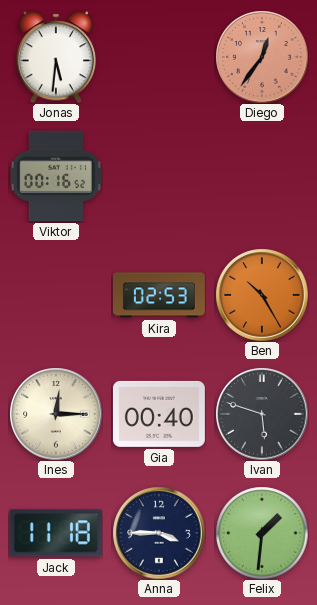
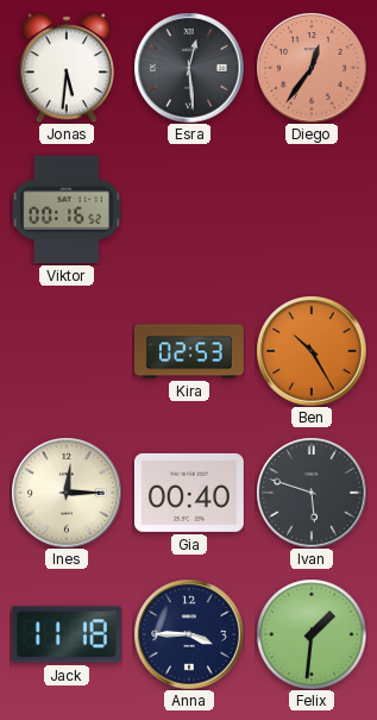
Esra: none -> 12:29
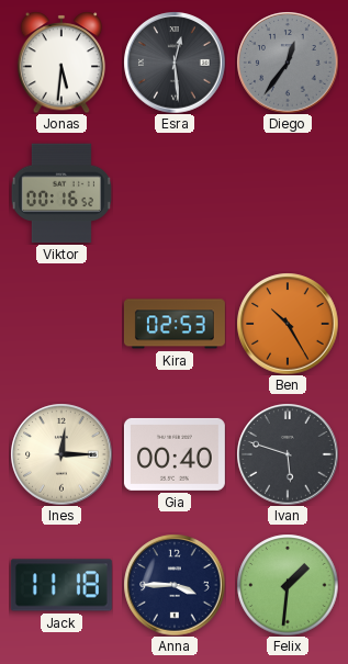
Diego dial: salmon -> grey
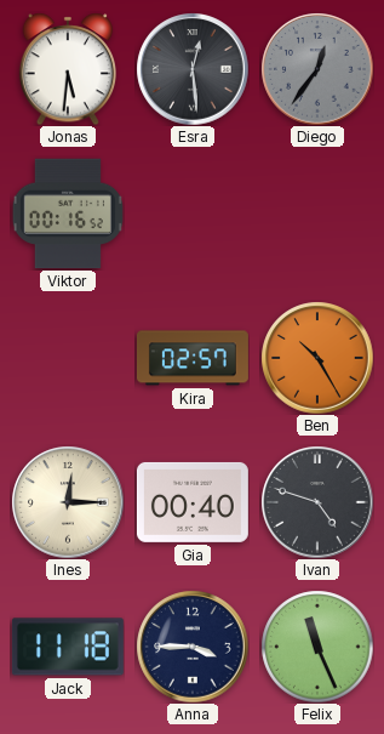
Kira: 02:53 -> 02:57
Ivan: 5:48 -> 4:48
Felix: 1:31 -> 11:26
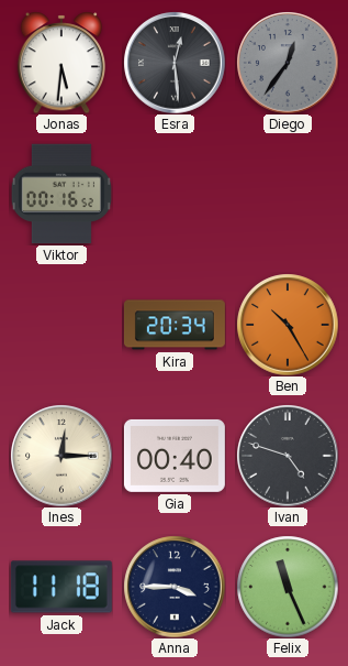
Kira: 02:57 -> 20:34
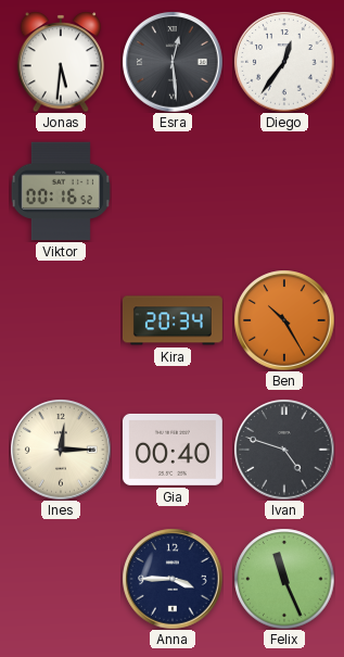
Diego dial: grey -> white
Jack: 11:18 -> none
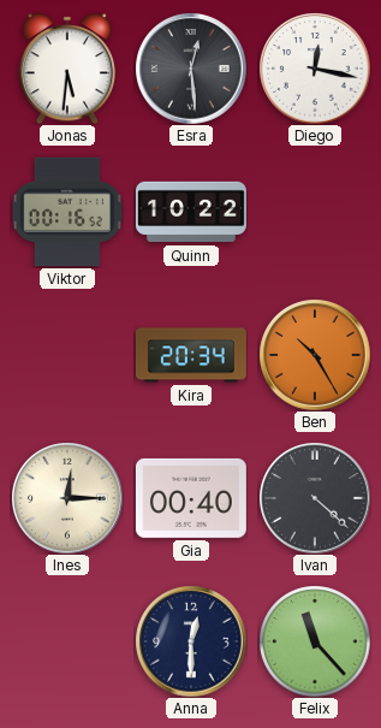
Diego: 12:36 -> 12:17
Quinn: none -> 10:22
Ivan: 4:48 -> 4:22
Anna: 3:45 -> 12:30
Felix: 11:26 -> 11:23
